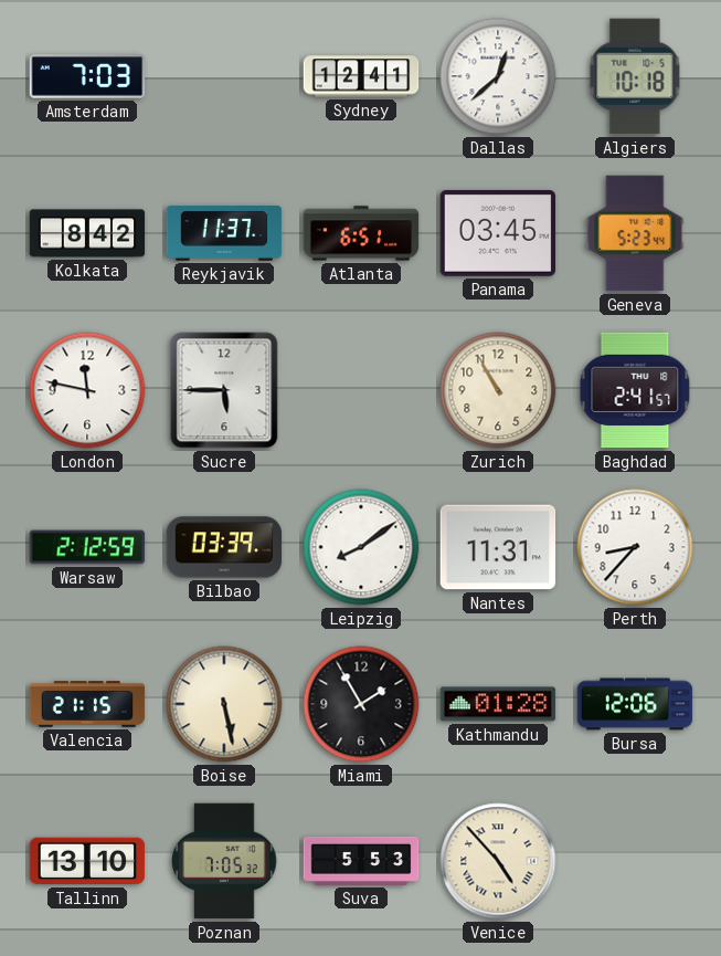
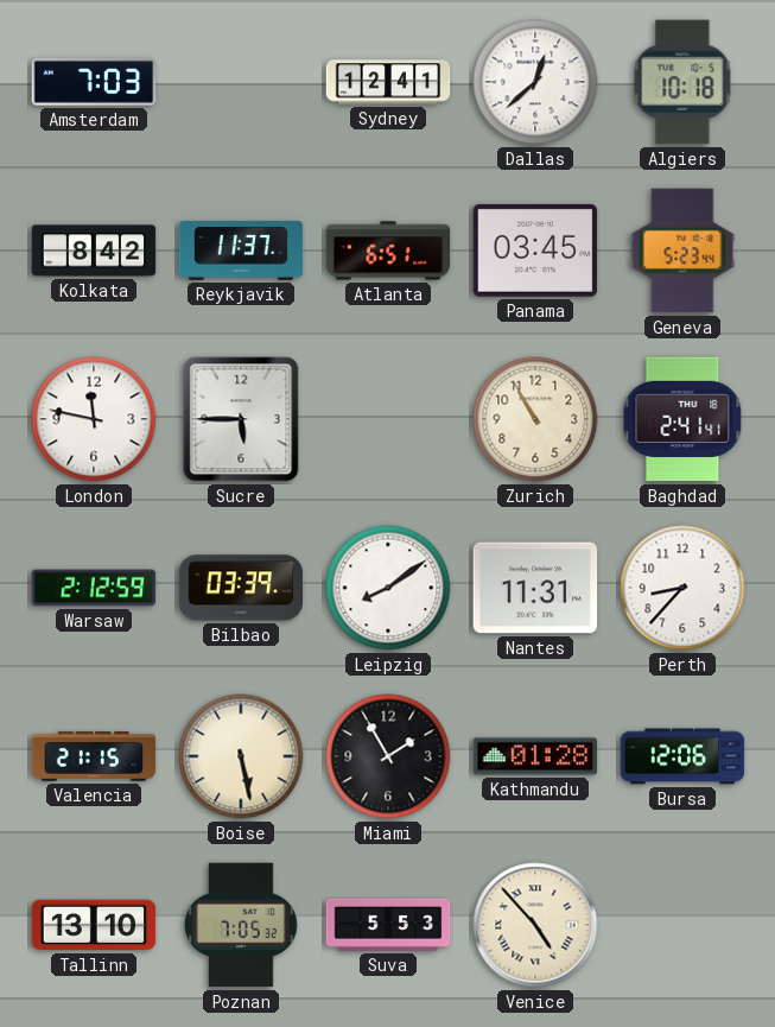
Baghdad: 2:41:57 -> 2:41:41
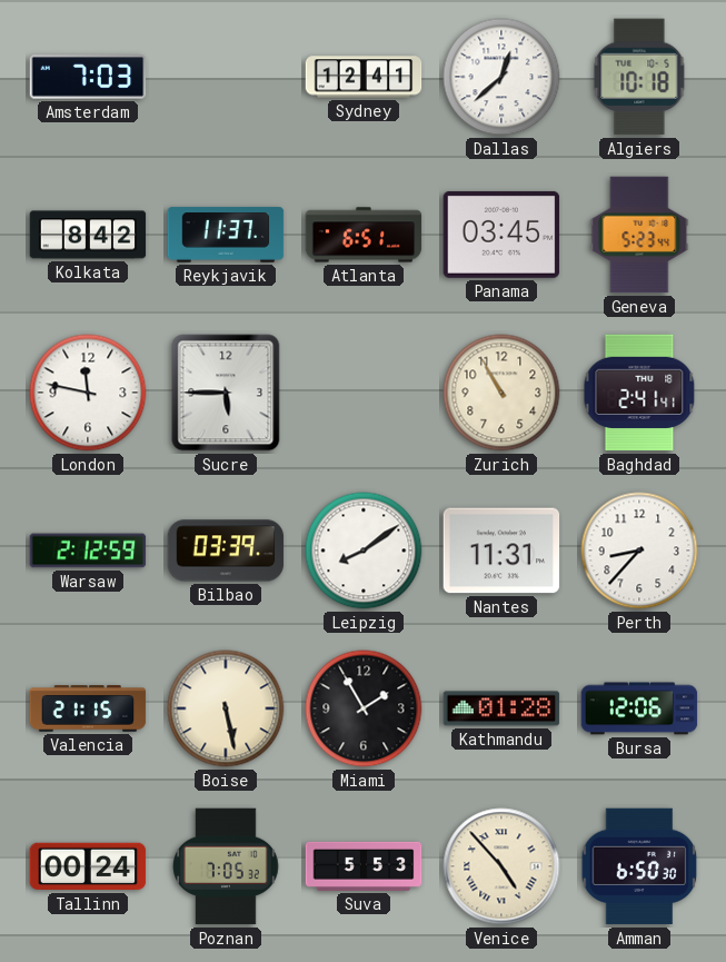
Tallinn: 13:10 -> 00:24
Amman: none -> 6:50
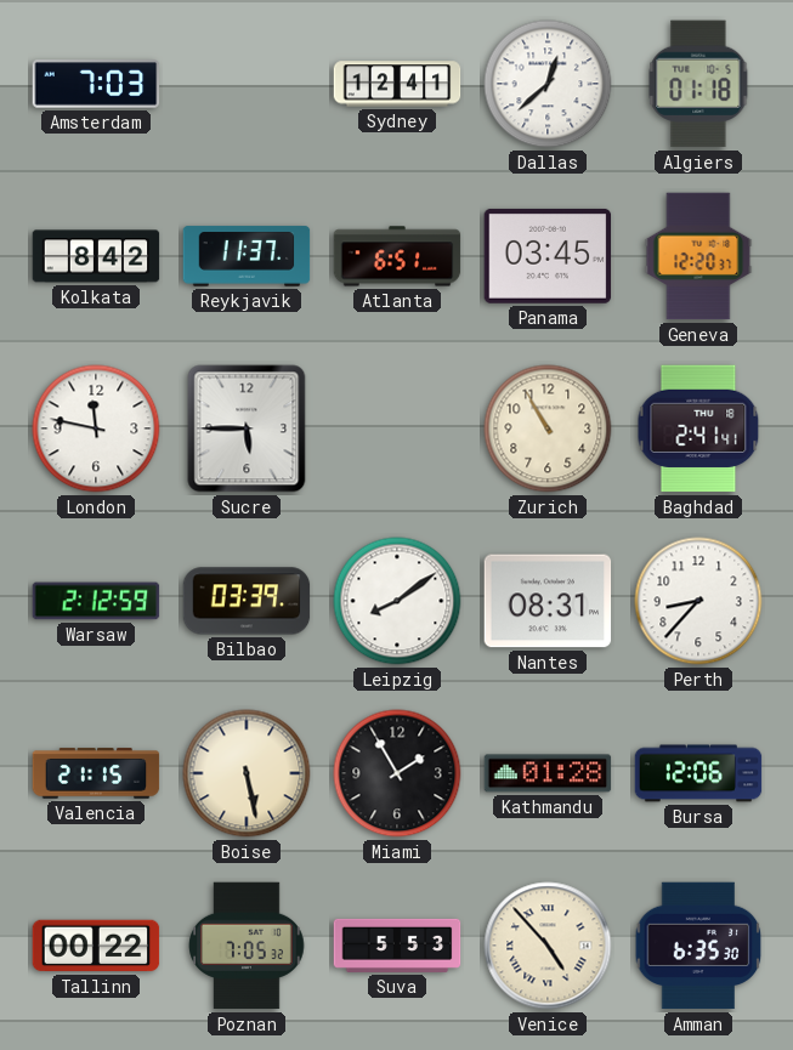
Algiers: 10:18 -> 01:18
Geneva: 5:23 -> 12:20
Nantes: 11:31 -> 08:31
Tallinn: 00:24 -> 00:22
Amman: 6:50 -> 6:35
